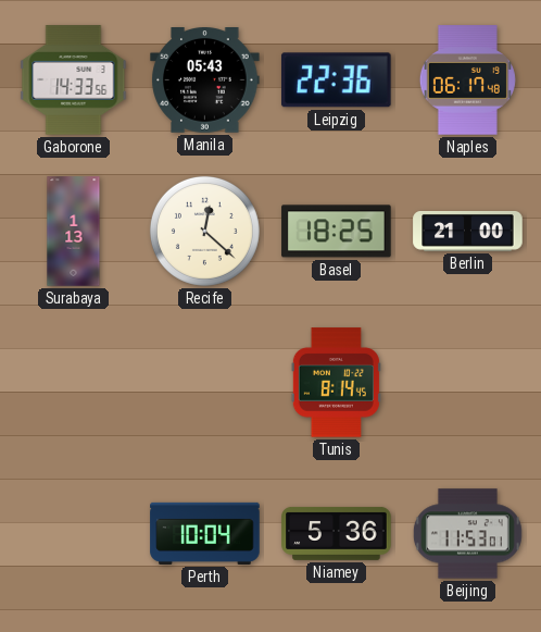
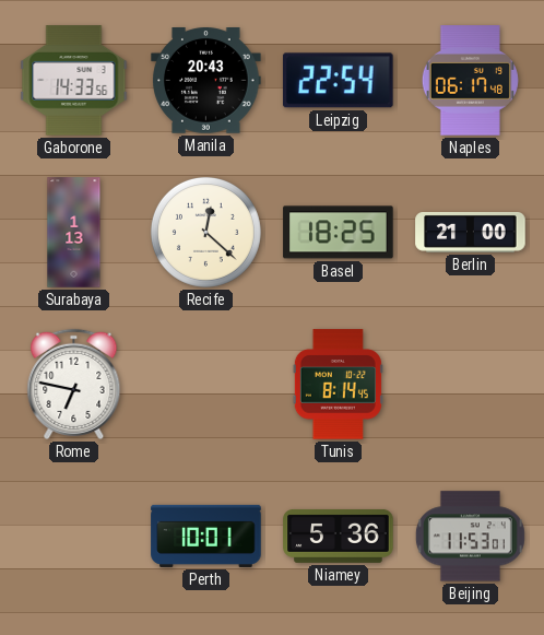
Manila: 05:43 -> 20:43
Leipzig: 22:36 -> 22:54
Rome: none -> 6:47
Perth: 10:04 -> 10:01
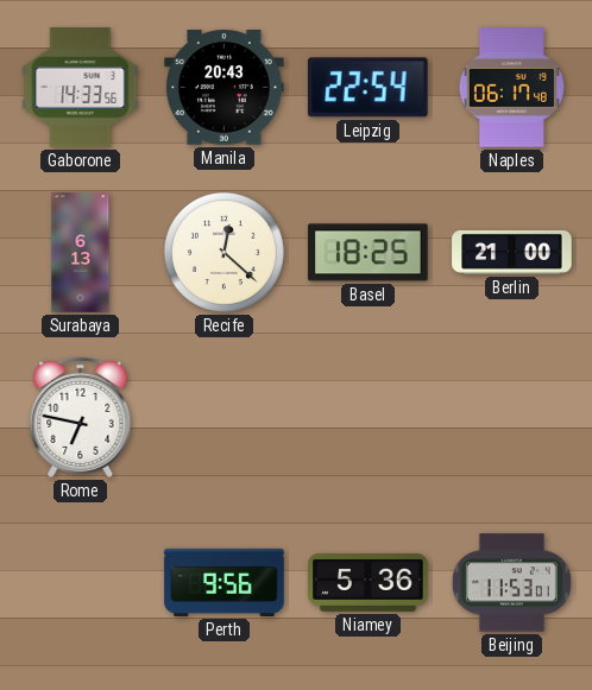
Surabaya: 1:13 -> 6:13
Tunis: 8:14 -> none
Perth: 10:01 -> 9:56
